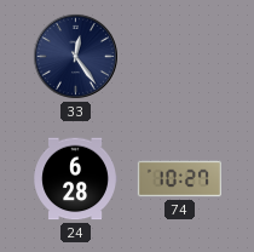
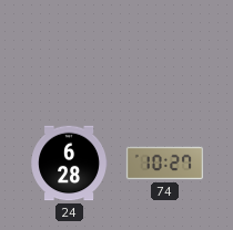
33: 12:24 -> none
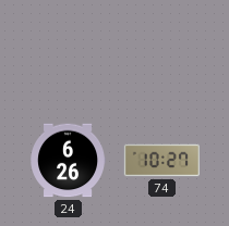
24: 6:28 -> 6:26
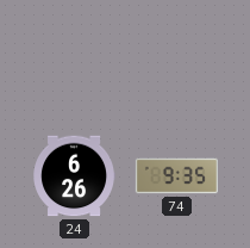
74: 10:27 -> 9:35
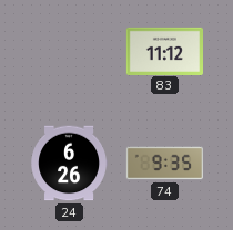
83: none -> 11:12
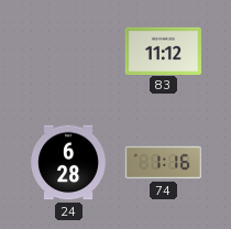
24: 6:26 -> 6:28
74: 9:35 -> 1:16
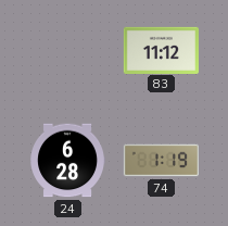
74: 1:16 -> 1:19
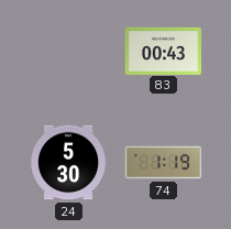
83: 11:12 -> 00:43
24: 6:28 -> 5:30
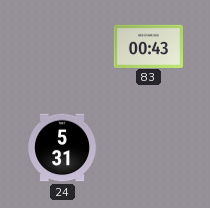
24: 5:30 -> 5:31
74: 1:19 -> none
